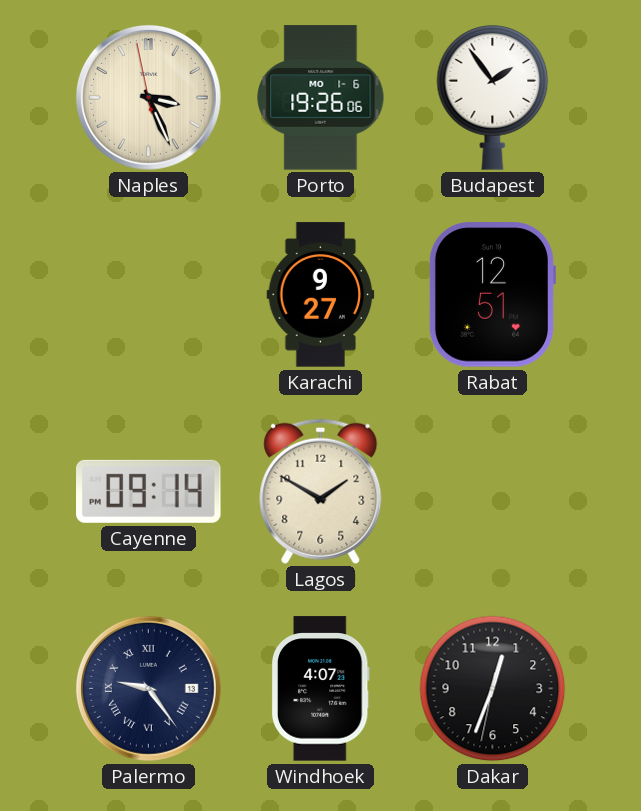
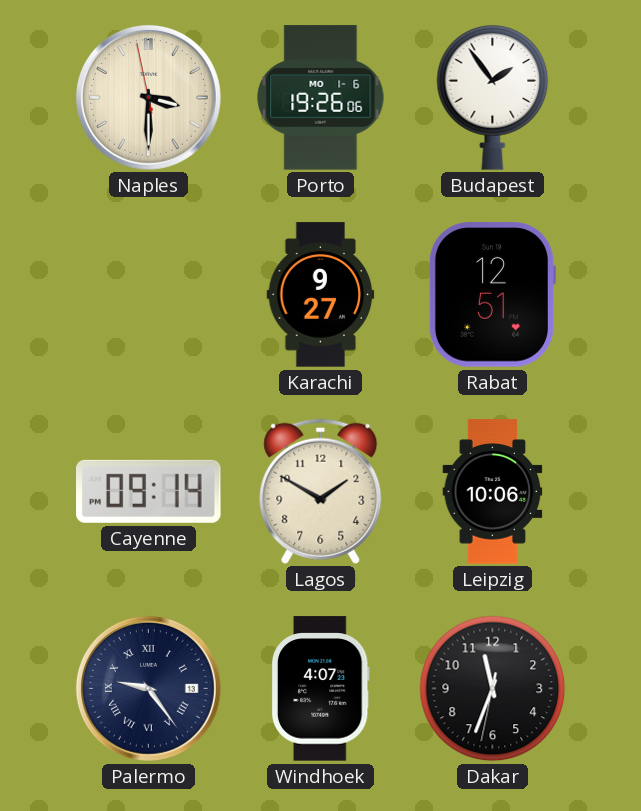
Naples: 3:25 -> 3:29
Leipzig: none -> 10:06
Dakar: 12:33 -> 11:33
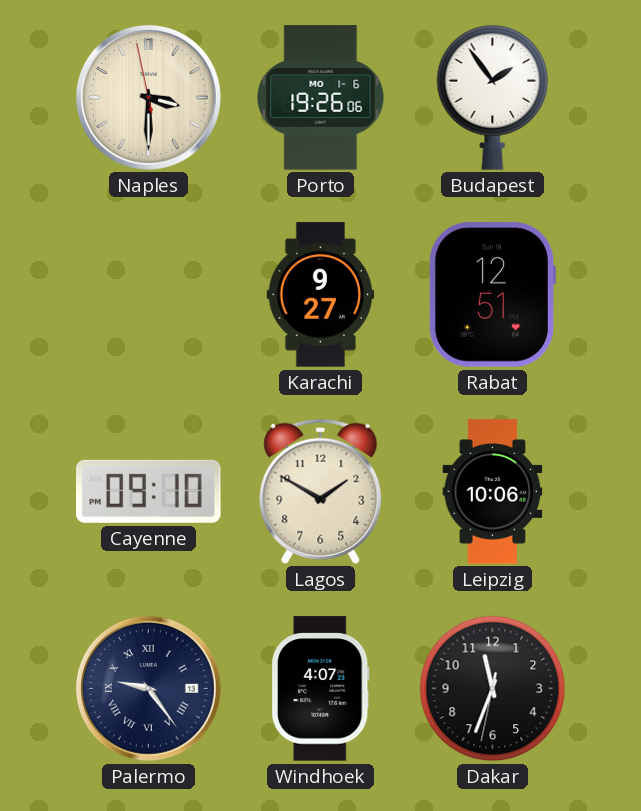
Cayenne: 09:14 -> 09:10
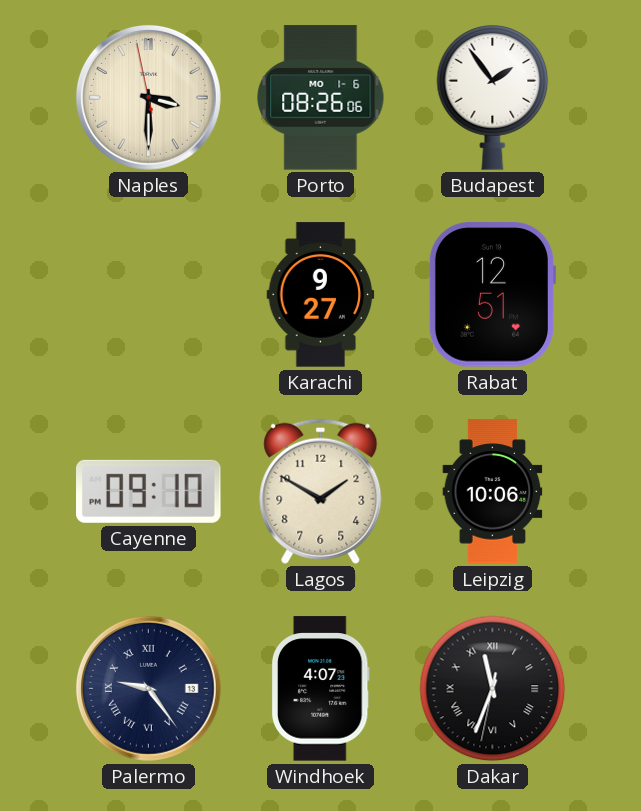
Porto: 19:26 -> 08:26
Dakar numerals: Arabic -> Roman
